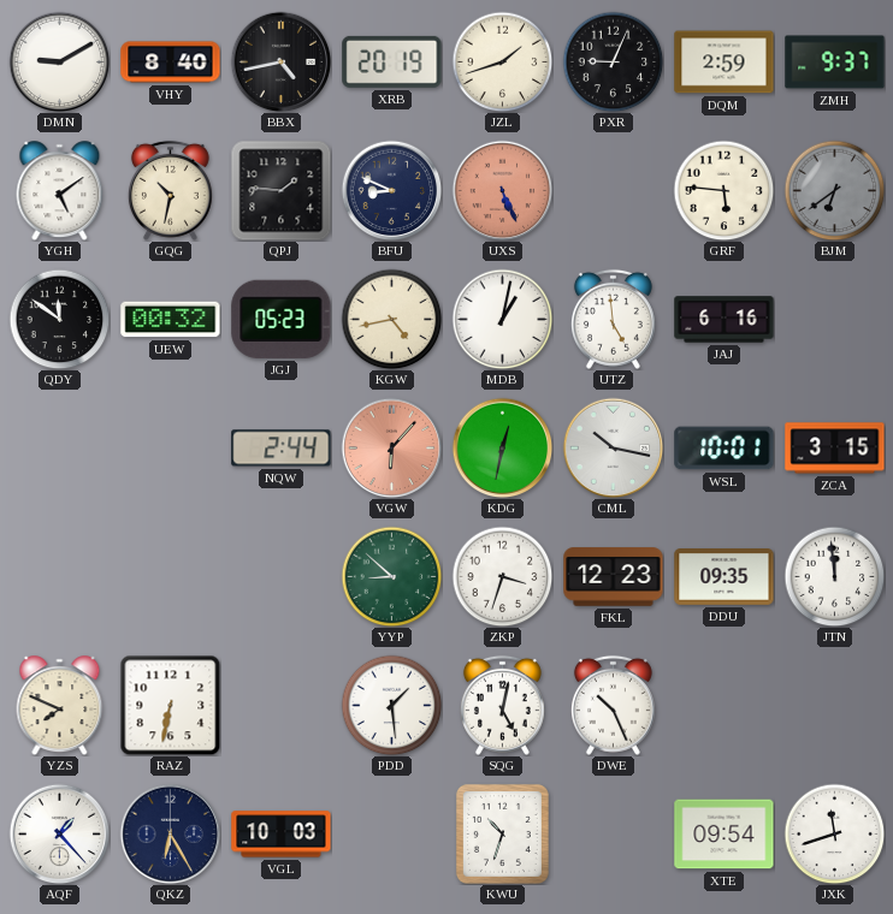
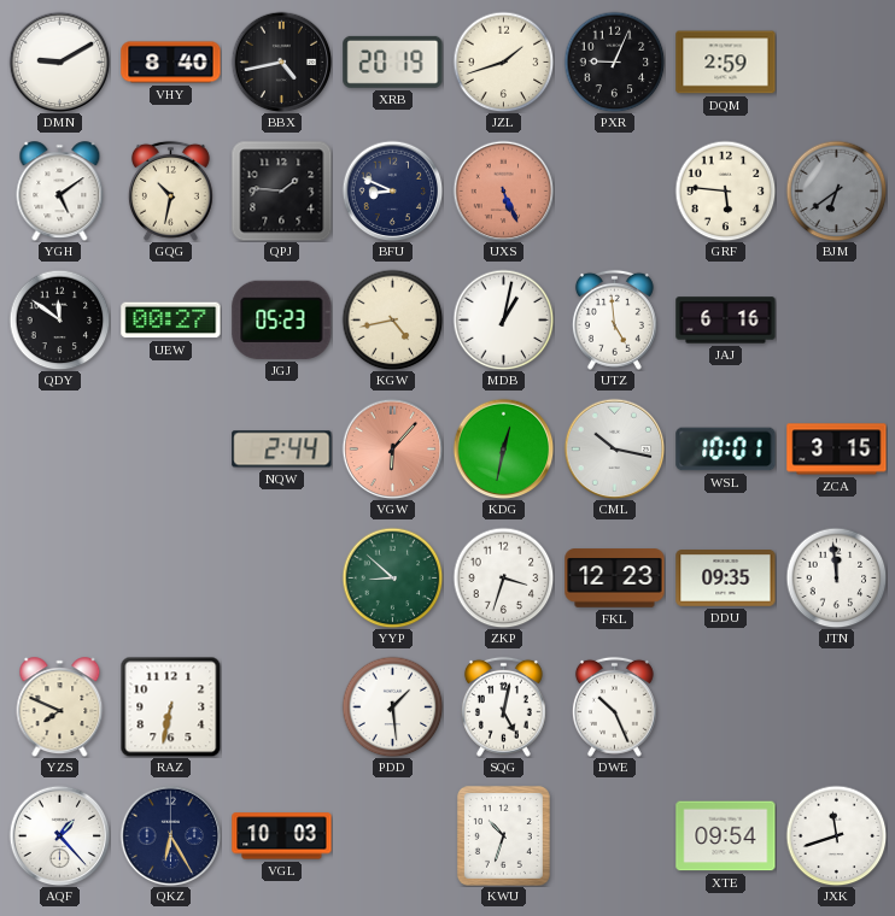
ZMH: 9:37 -> none
UEW: 00:32 -> 00:27
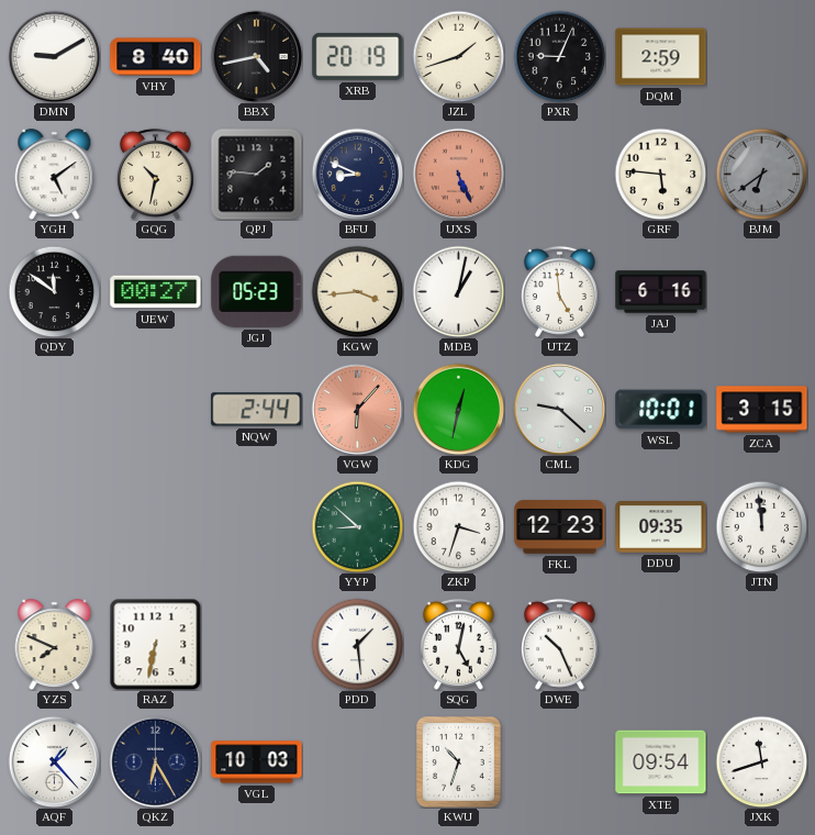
KGW: 4:43 -> 3:44
CML: 10:17 -> 9:22
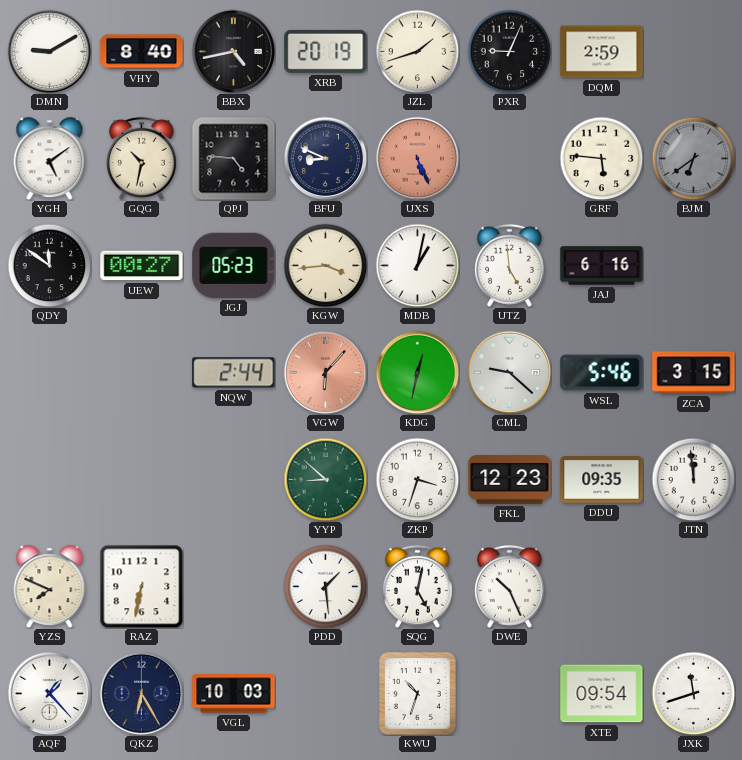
QPJ: 1:46 -> 4:46
WSL: 10:01 -> 5:46
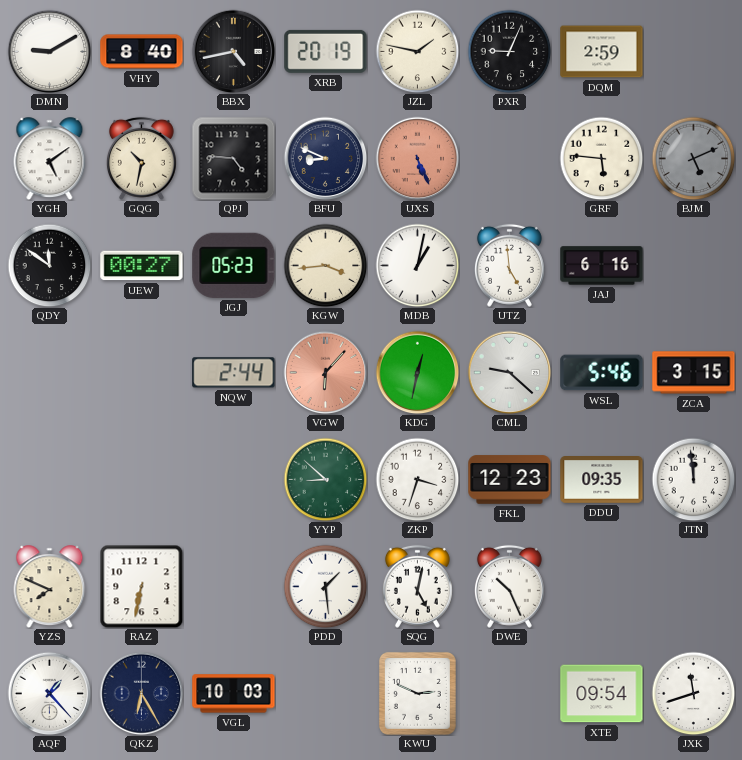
JZL: 1:42 -> 1:47
BJM: 6:39 -> 5:11
KWU: 10:33 -> 2:49
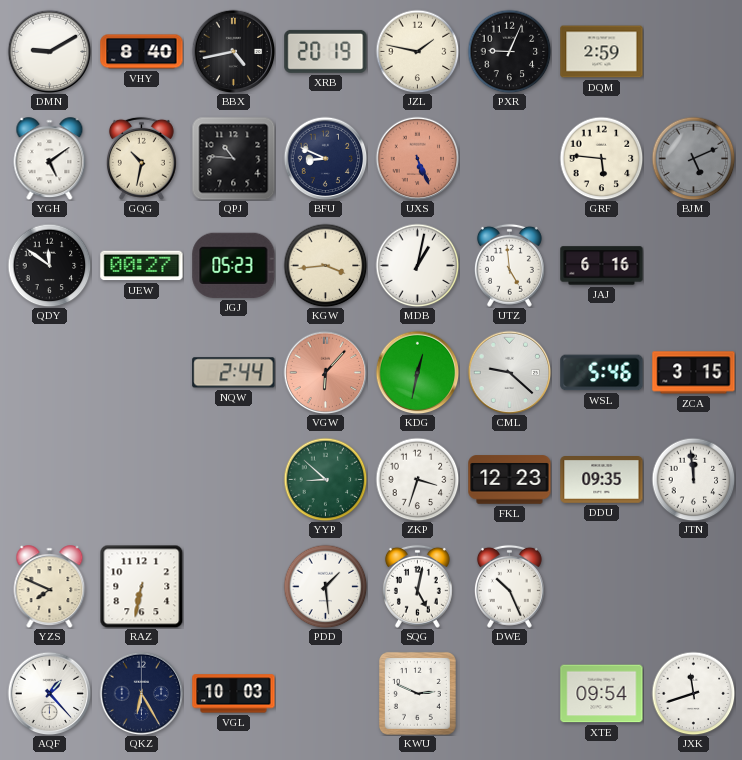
QPJ: 4:46 -> 10:46
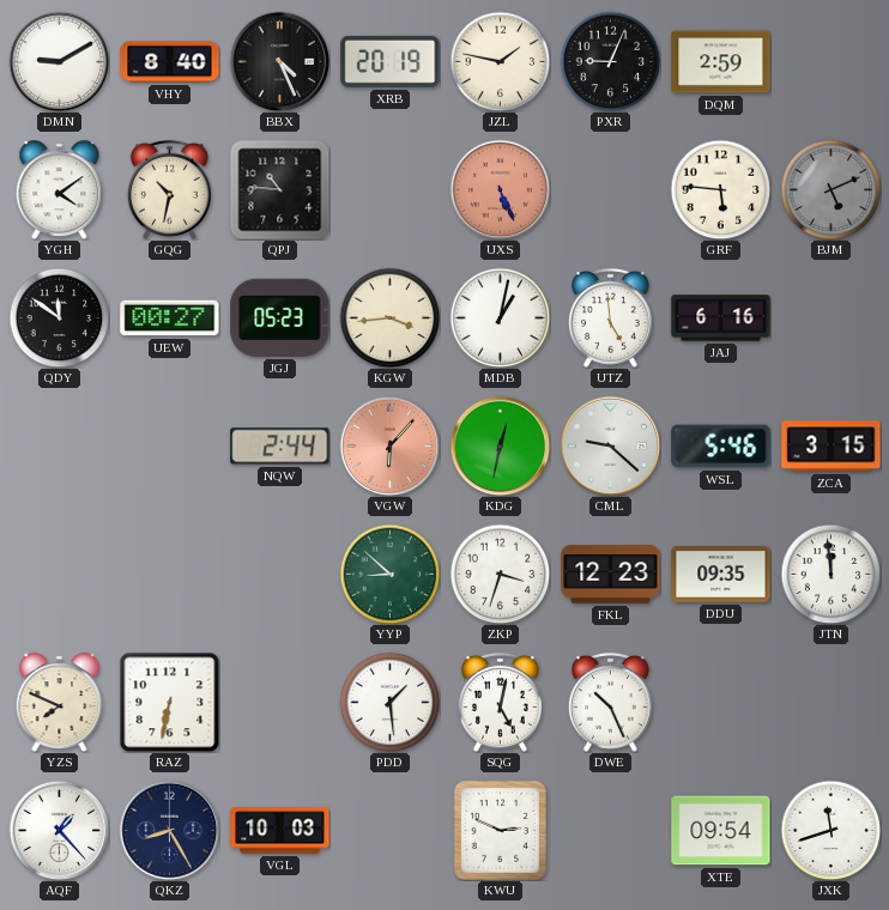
BBX: 4:43 -> 4:26
YGH: 5:09 -> 4:09
BFU: 8:49 -> none
QKZ: 6:25 -> 8:25
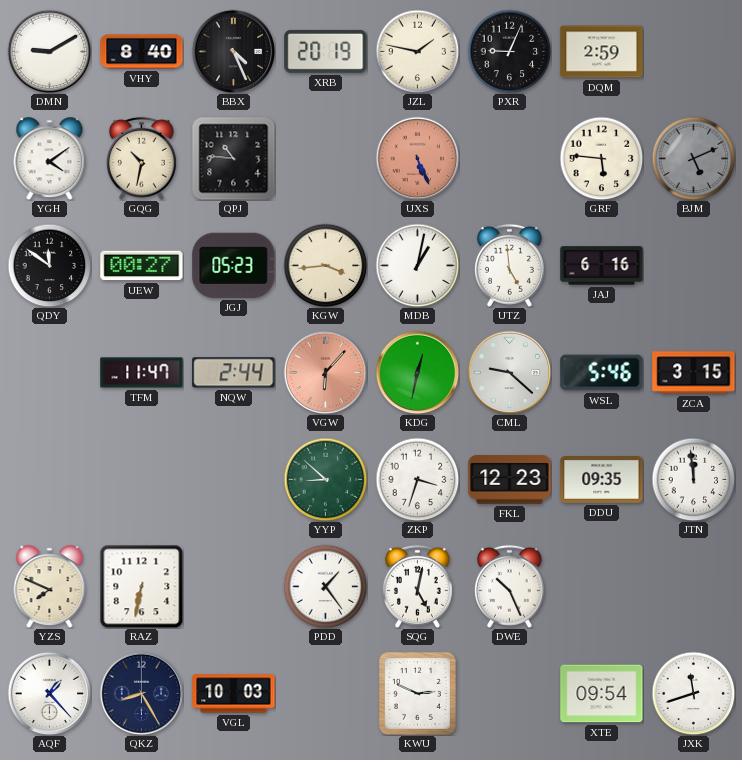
TFM: none -> 11:47
PDD: 1:29 -> 1:24
